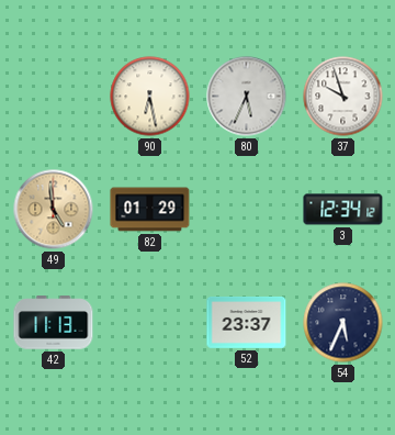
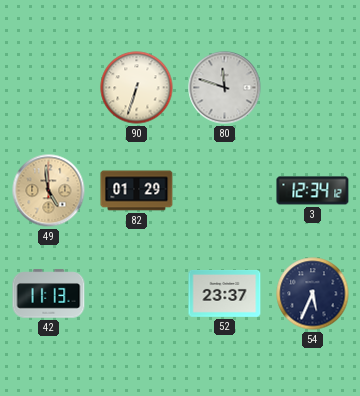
90: 6:28 -> 6:33
80: 5:34 -> 11:48
37: 9:57 -> none
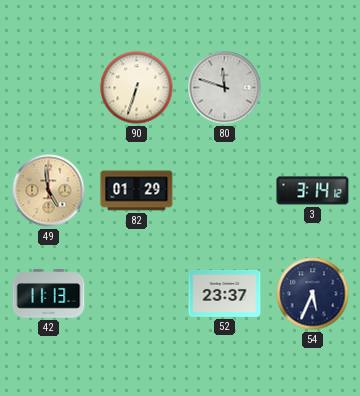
3: 12:34 -> 3:14
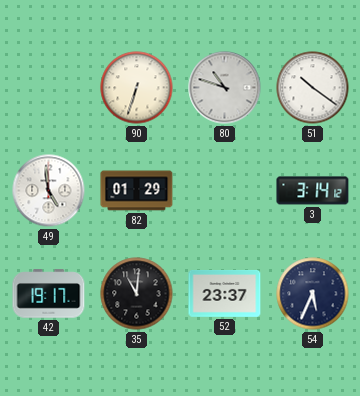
80: 11:48 -> 10:48
51: none -> 10:21
49 dial: champagne -> white
42: 11:13 -> 19:17
35: none -> 11:01
